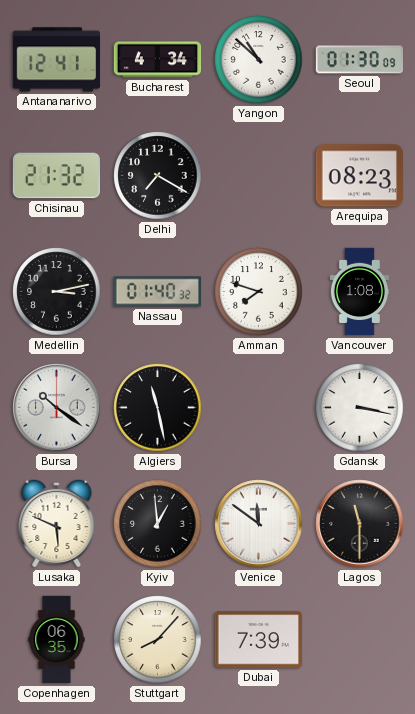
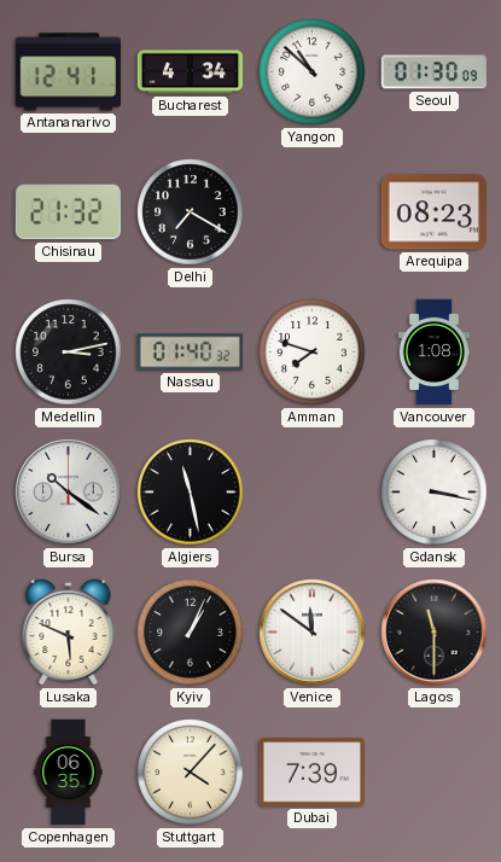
Kyiv: 12:59 -> 1:04
Stuttgart: 8:07 -> 4:07
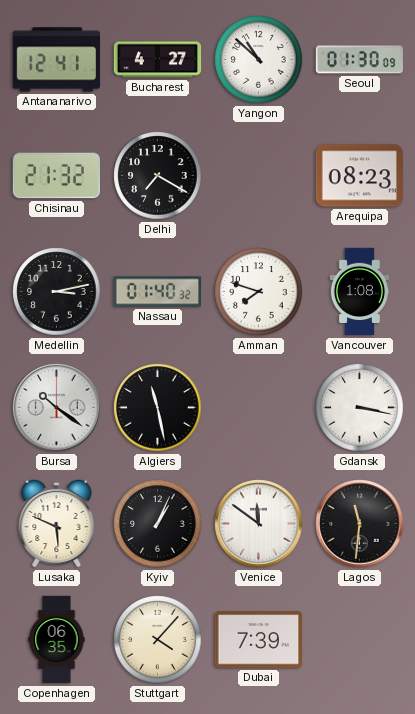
Bucharest: 4:34 -> 4:27
Lagos: 11:30 -> 11:31
